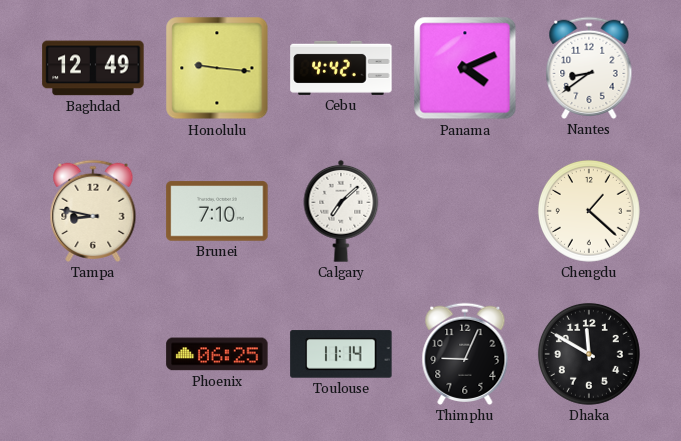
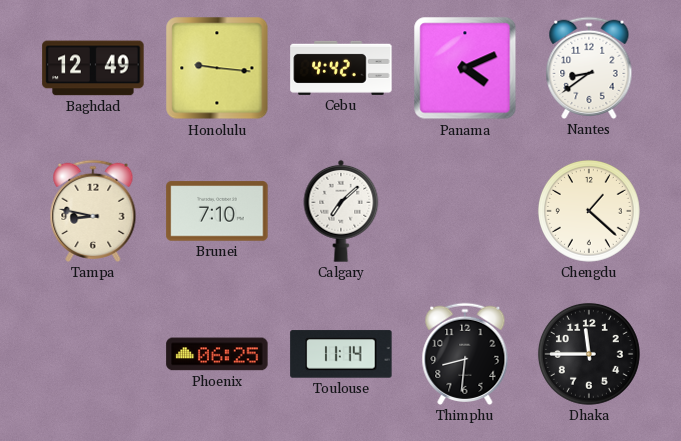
Thimphu: 9:04 -> 8:31
Dhaka: 11:50 -> 11:45
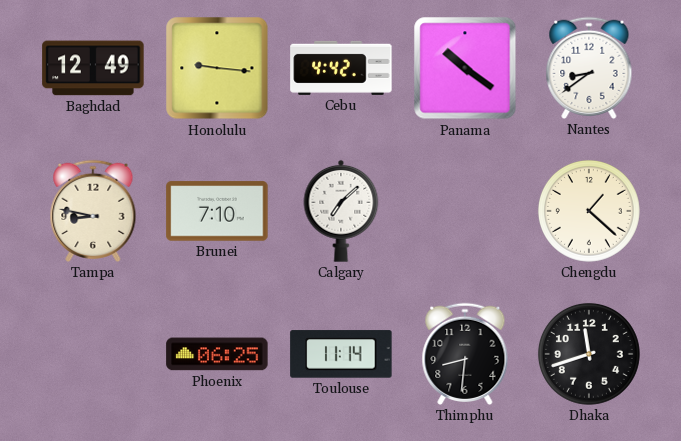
Panama: 4:11 -> 10:21
Dhaka: 11:45 -> 11:42
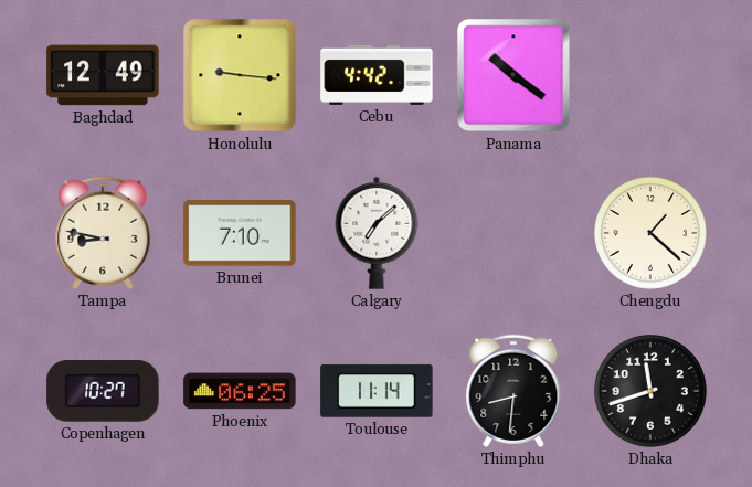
Nantes: 8:39 -> none
Copenhagen: none -> 10:27
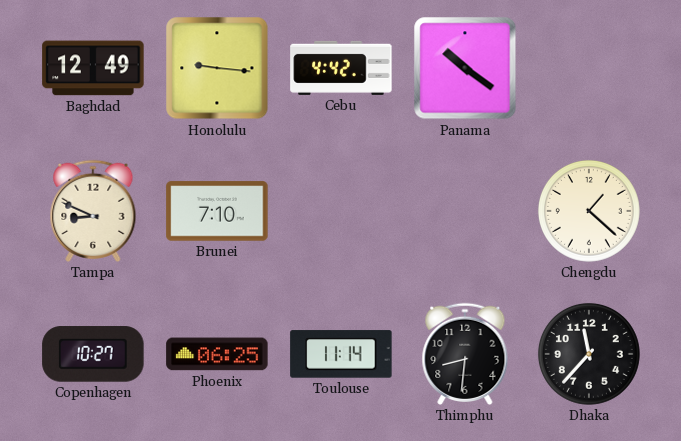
Tampa: 8:47 -> 8:49
Calgary: 7:08 -> none
Dhaka: 11:42 -> 11:37
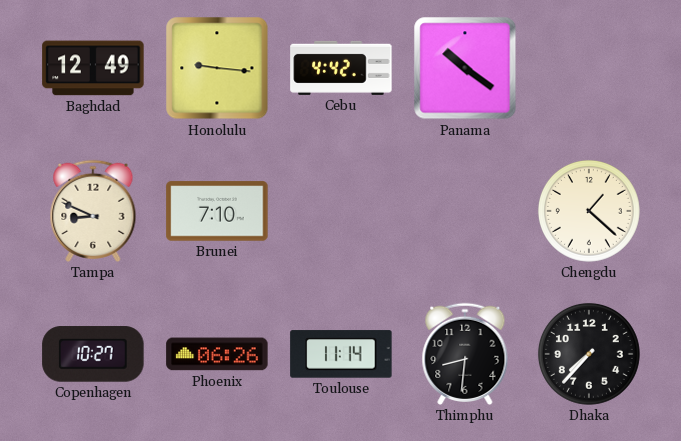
Phoenix: 06:25 -> 06:26
Dhaka: 11:37 -> 7:37
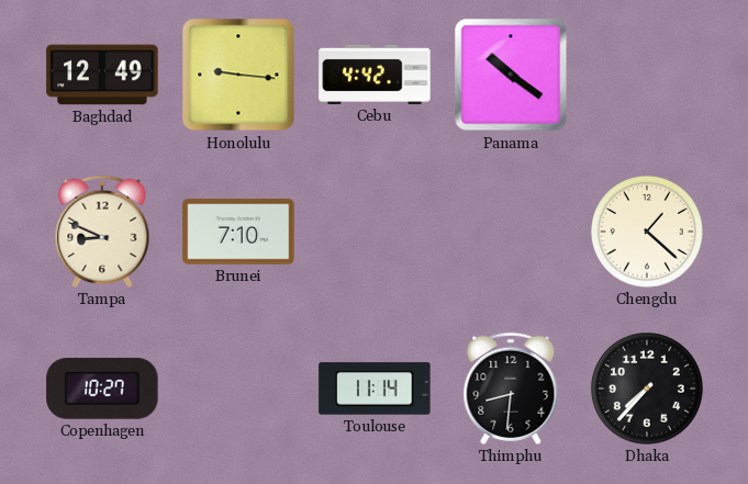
Phoenix: 06:26 -> none
